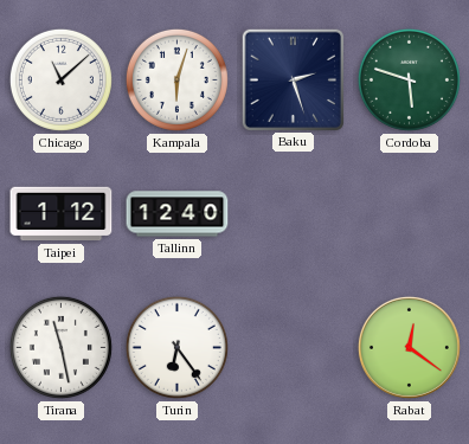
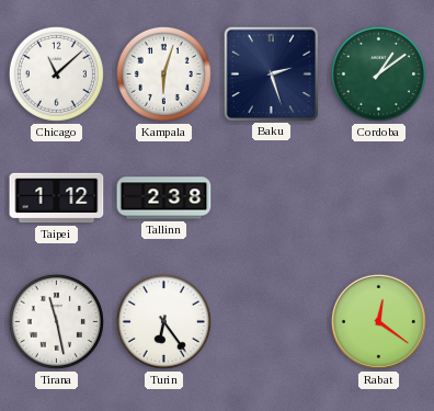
Cordoba: 5:48 -> 1:09
Tallinn: 12:40 -> 2:38
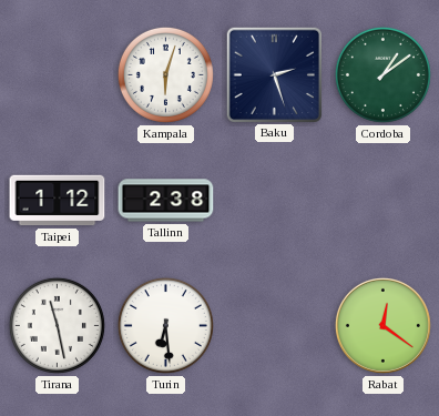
Chicago: 11:08 -> none
Turin: 6:24 -> 6:29
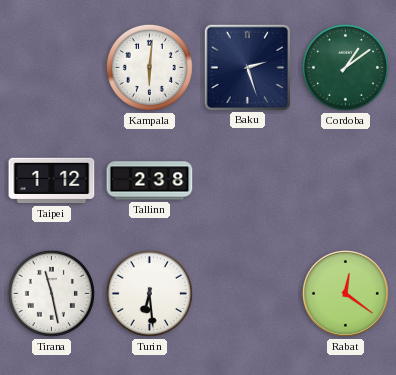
Kampala: 6:03 -> 6:01
